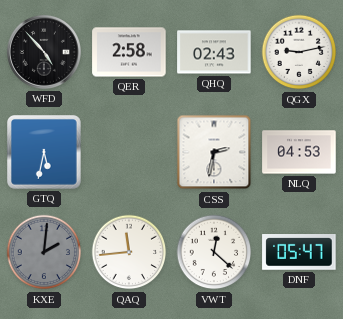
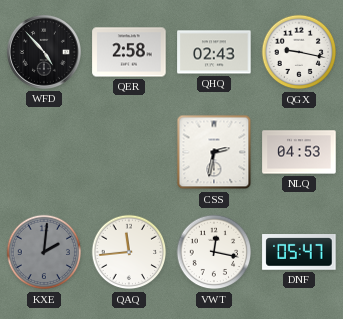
QGX: 9:13 -> 9:17
GTQ: 5:32 -> none
VWT: 12:22 -> 12:17
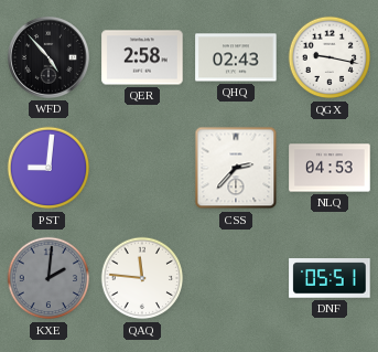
PST: none -> 9:01
CSS: 2:32 -> 2:37
QAQ: 11:44 -> 11:46
VWT: 12:17 -> none
DNF: 05:47 -> 05:51
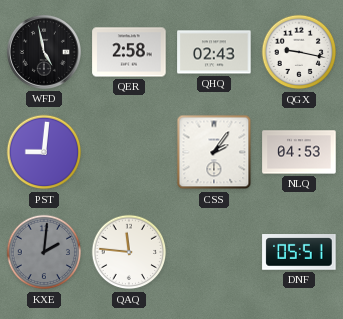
WFD: 4:53 -> 4:58
CSS: 2:37 -> 2:06
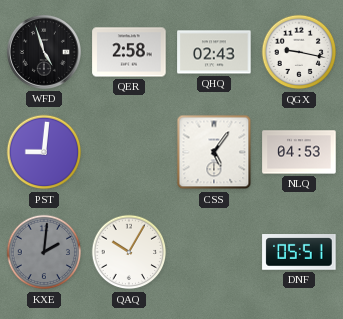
WFD: 4:58 -> 4:57
CSS: 2:06 -> 5:06
QAQ: 11:46 -> 10:05
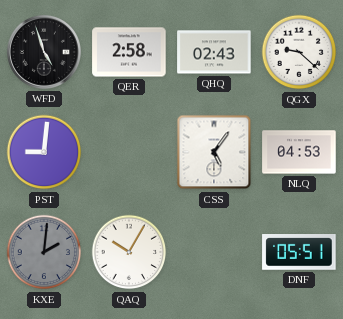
QGX: 9:17 -> 9:22
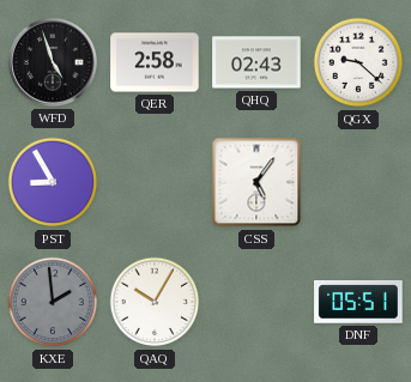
PST: 9:01 -> 8:55
NLQ: 04:53 -> none
KXE: 2:01 -> 1:59
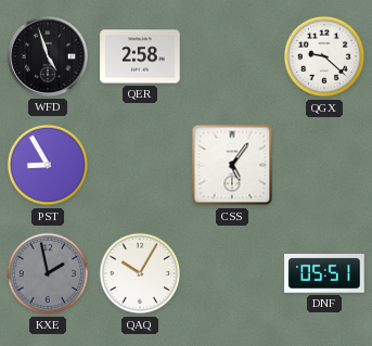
QHQ: 02:43 -> none
KXE: 1:59 -> 1:58
